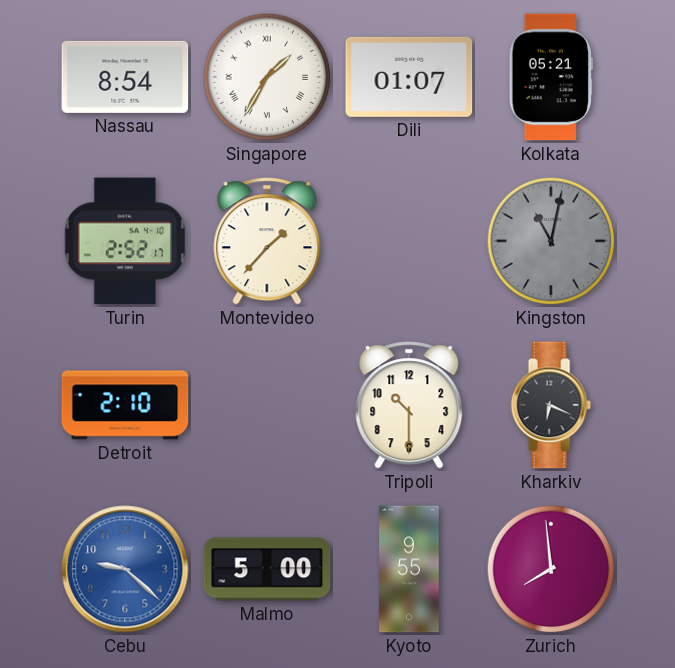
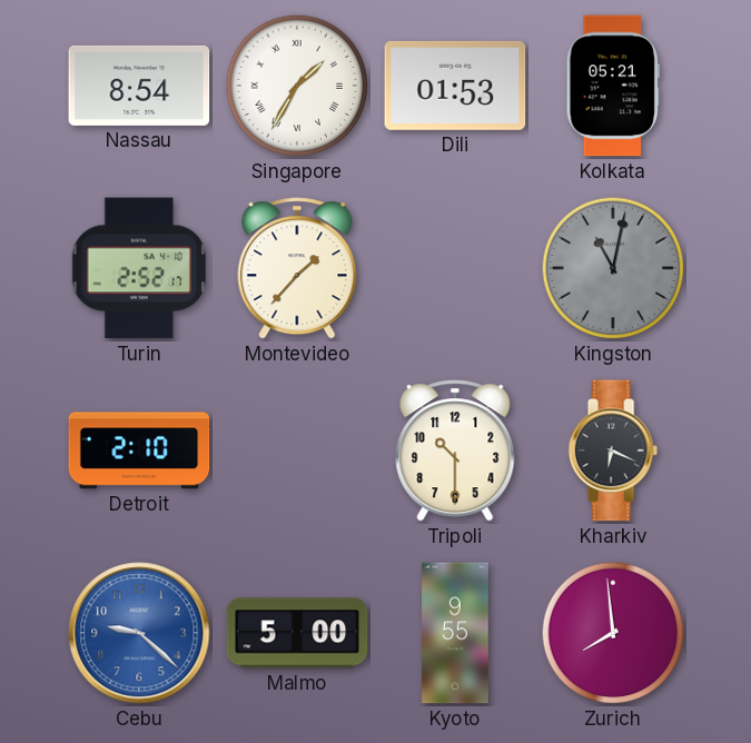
Dili: 01:07 -> 01:53
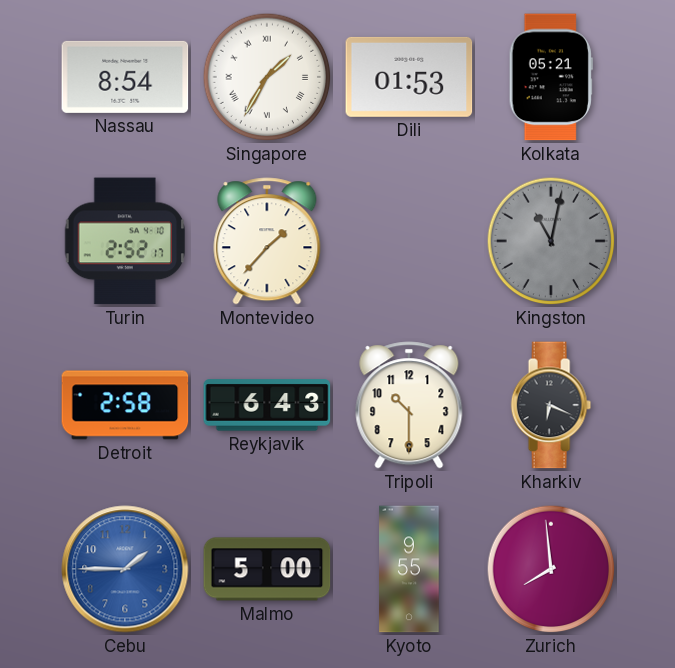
Detroit: 2:10 -> 2:58
Reykjavik: none -> 6:43
Cebu: 9:22 -> 1:45
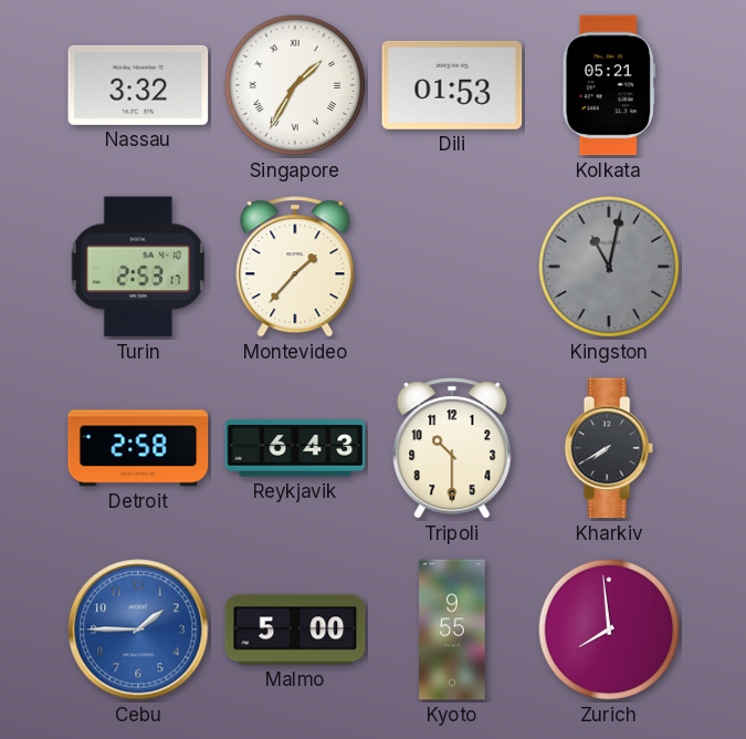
Nassau: 8:54 -> 3:32
Turin: 2:52 -> 2:53
Kharkiv: 6:19 -> 7:40
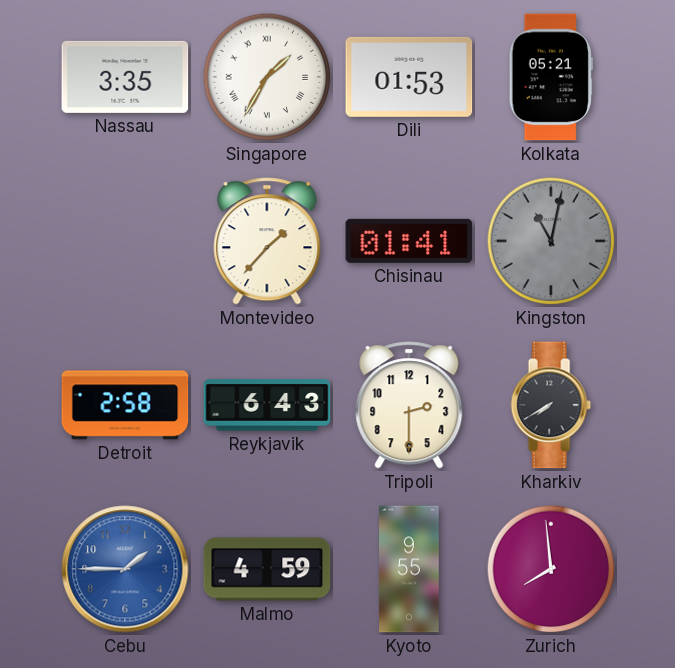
Nassau: 3:32 -> 3:35
Turin: 2:53 -> none
Chisinau: none -> 01:41
Tripoli: 10:30 -> 2:30
Malmo: 5:00 -> 4:59
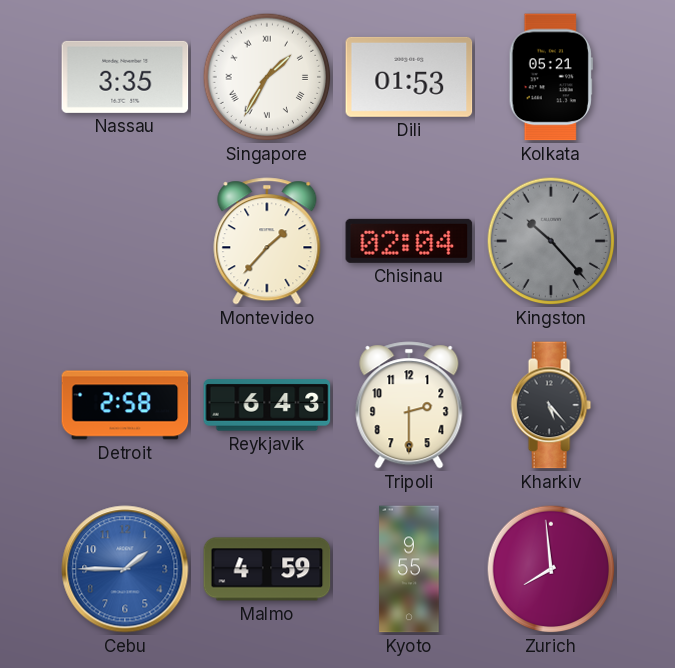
Chisinau: 01:41 -> 02:04
Kingston: 11:02 -> 10:23
Kharkiv: 7:40 -> 5:23
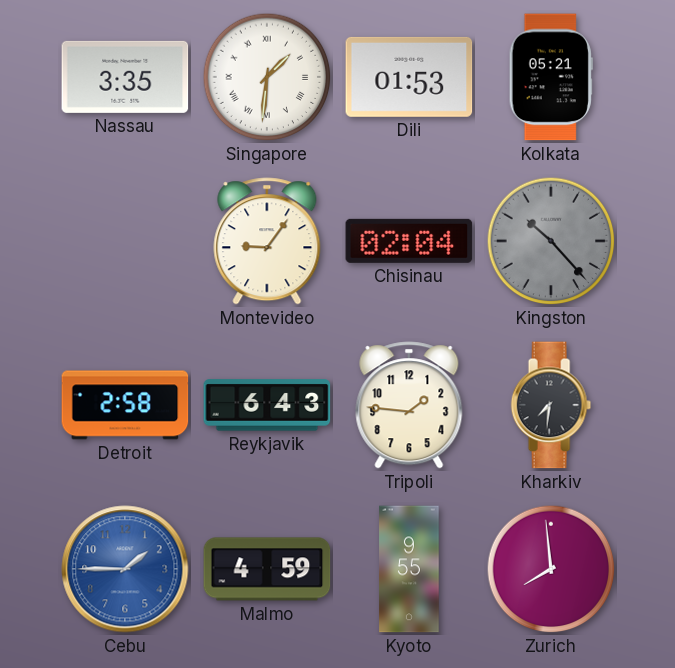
Singapore: 1:35 -> 1:31
Montevideo: 1:37 -> 9:06
Tripoli: 2:30 -> 1:46
Kharkiv: 5:23 -> 7:31
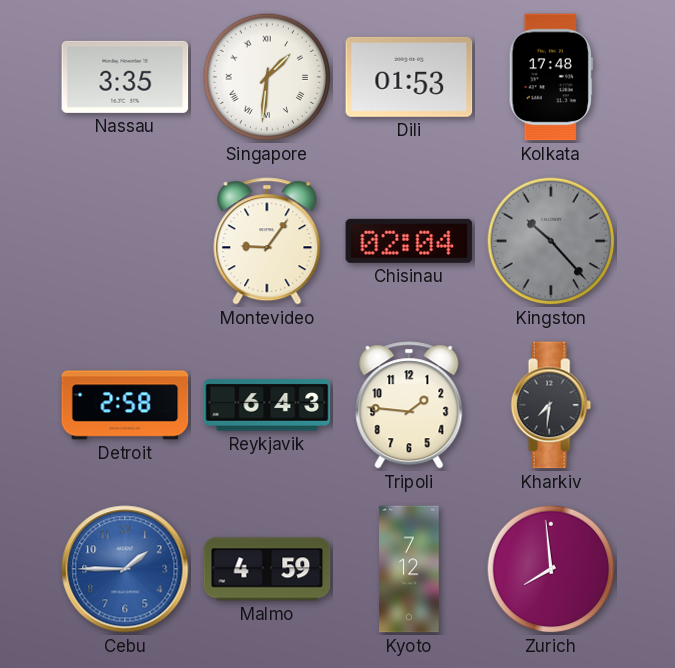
Kolkata: 05:21 -> 17:48
Kyoto: 9:55 -> 7:12
